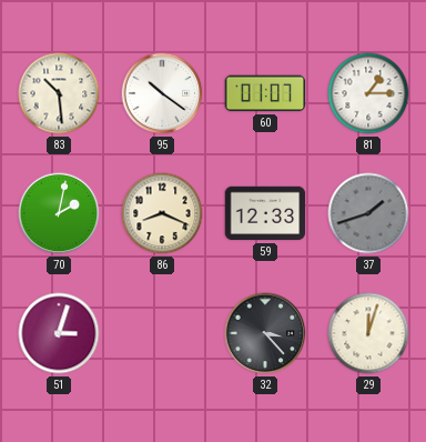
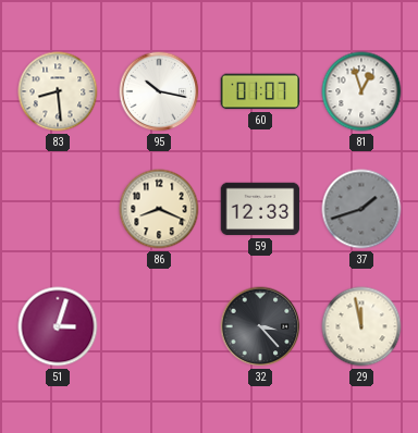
83: 10:29 -> 8:29
95: 10:21 -> 10:17
81: 1:15 -> 12:57
70: 2:02 -> none
29: 12:03 -> 11:58
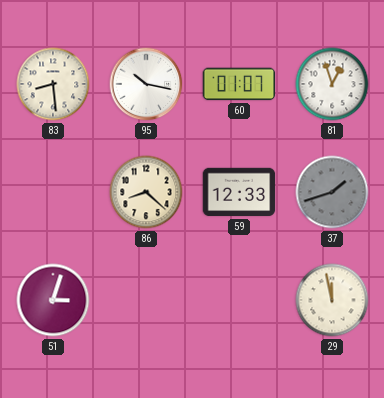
86: 8:19 -> 8:22
32: 3:23 -> none
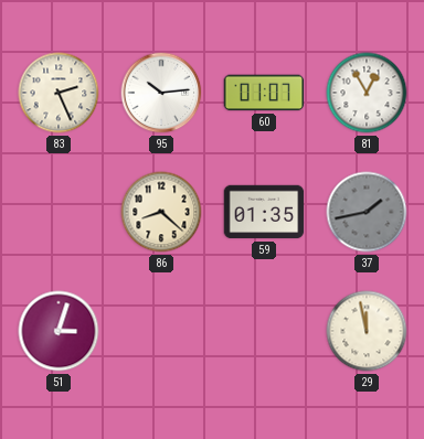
83: 8:29 -> 2:26
95: 10:17 -> 10:14
81: 12:57 -> 12:55
59: 12:33 -> 01:35
37: 1:42 -> 1:43
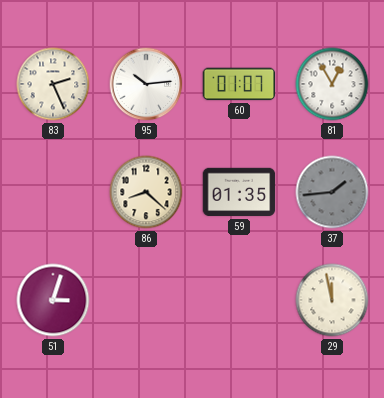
37: 1:43 -> 1:44
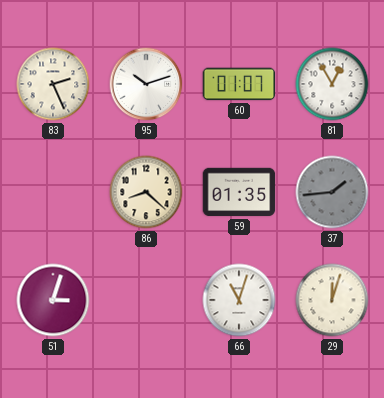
95: 10:14 -> 10:12
66: none -> 11:03
29: 11:58 -> 12:03
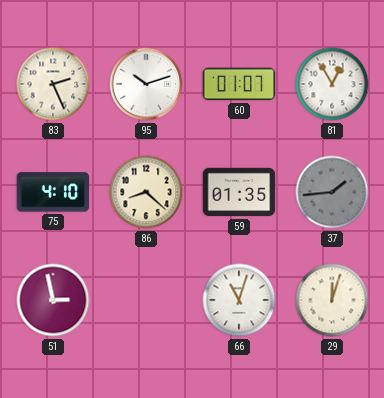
75: none -> 4:10
51: 3:03 -> 2:58
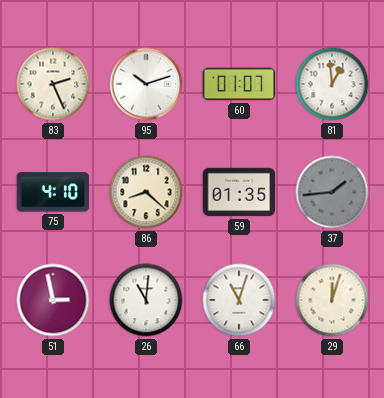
81: 12:55 -> 12:59
26: none -> 11:01
